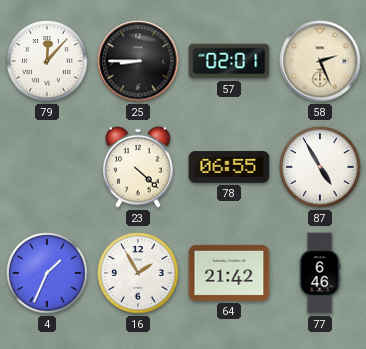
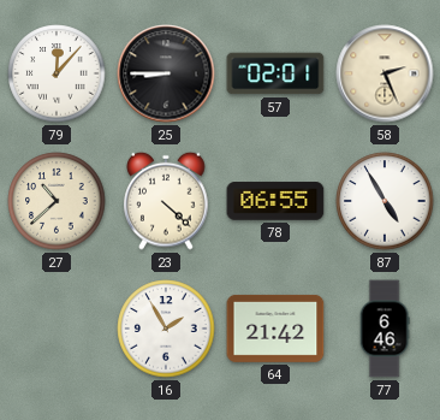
27: none -> 10:38
4: 1:34 -> none
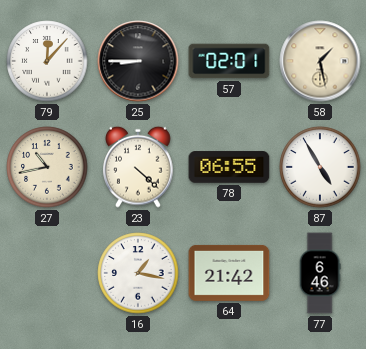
58: 2:26 -> 1:28
27: 10:38 -> 10:43
16: 1:55 -> 1:17
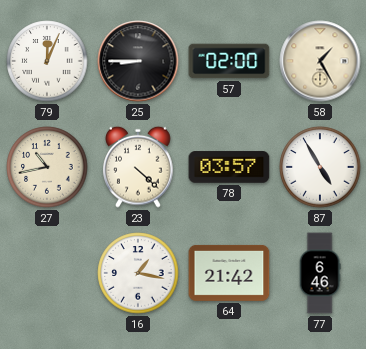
79: 12:07 -> 12:04
57: 02:01 -> 02:00
58: 1:28 -> 1:25
78: 06:55 -> 03:57
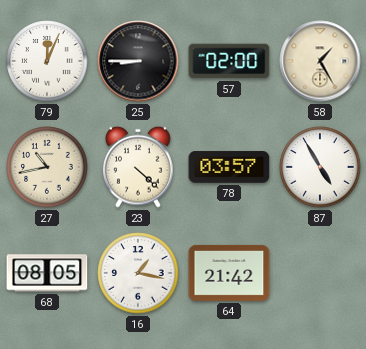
68: none -> 08:05
77: 6:46 -> none
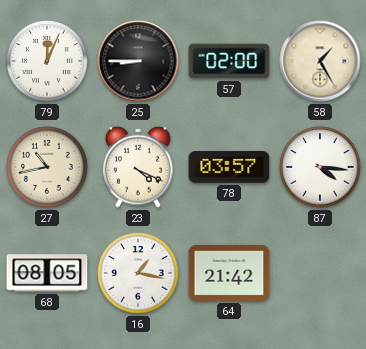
23: 4:22 -> 4:19
87: 4:55 -> 4:16
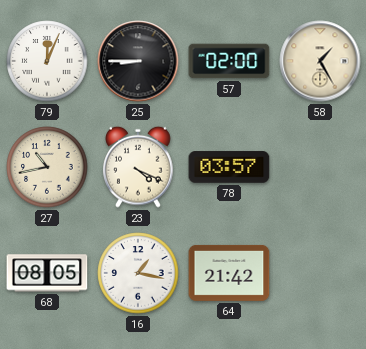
87: 4:16 -> none
